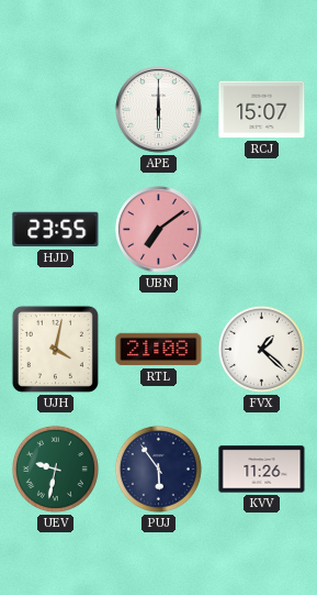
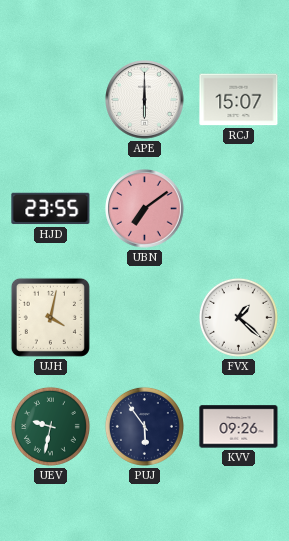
RTL: 21:08 -> none
KVV: 11:26 -> 09:26
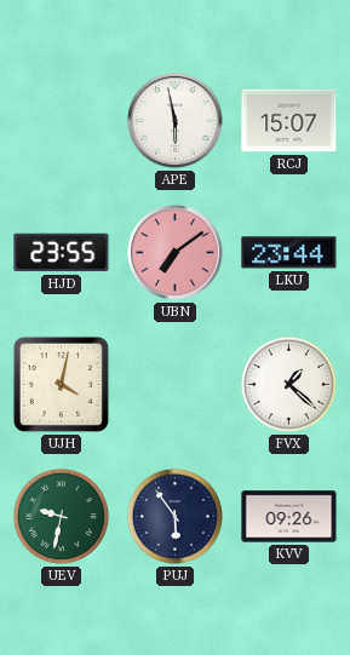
APE: 6:00 -> 5:58
LKU: none -> 23:44
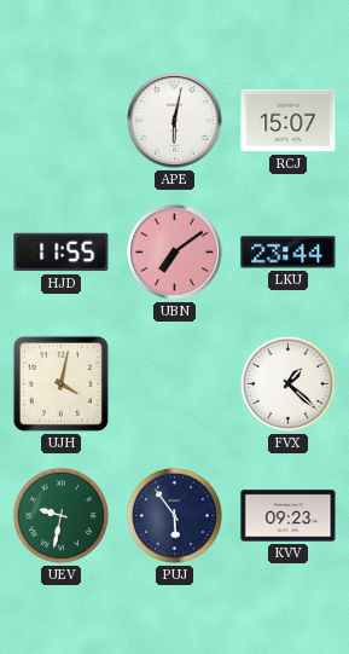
APE: 5:58 -> 6:02
HJD: 23:55 -> 11:55
KVV: 09:26 -> 09:23
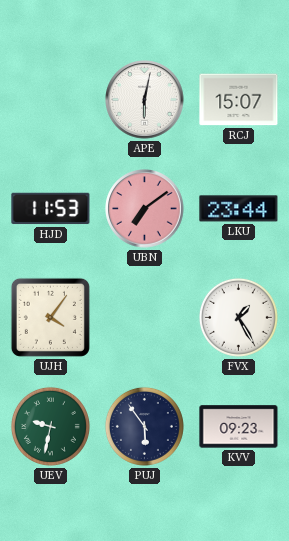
HJD: 11:55 -> 11:53
UJH: 4:02 -> 4:06
FVX: 1:22 -> 1:25
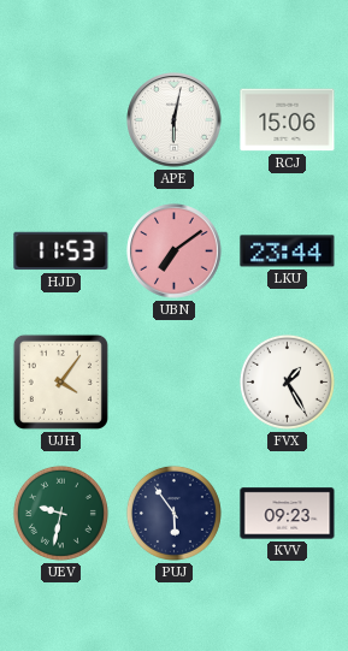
RCJ: 15:07 -> 15:06
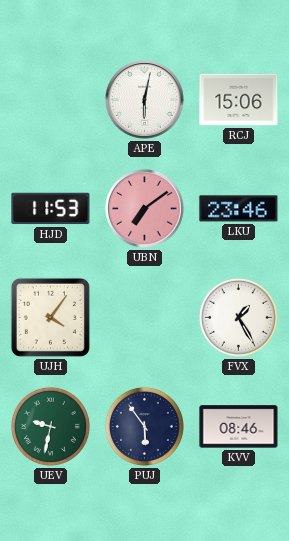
LKU: 23:44 -> 23:46
KVV: 09:23 -> 08:46
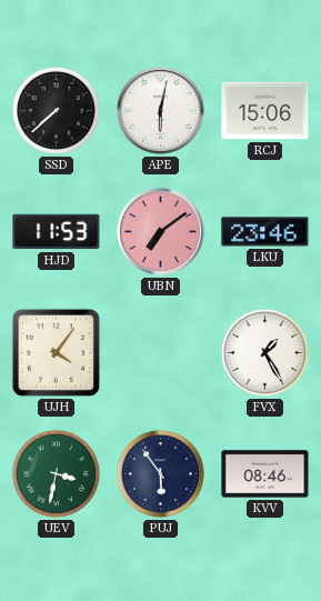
SSD: none -> 7:38
UEV: 9:32 -> 3:32
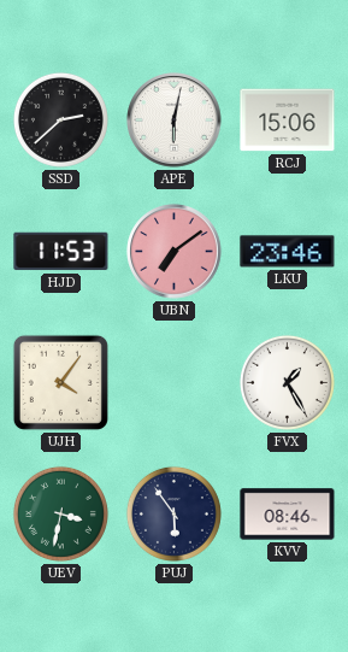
SSD: 7:38 -> 2:38
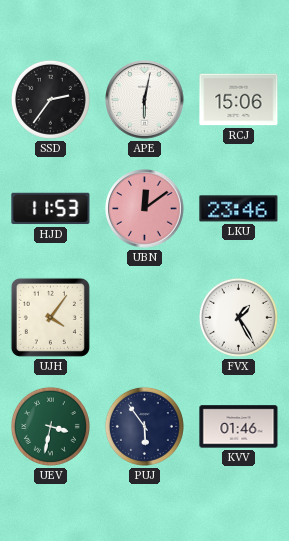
SSD: 2:38 -> 2:36
UBN: 7:09 -> 12:09
KVV: 08:46 -> 01:46
